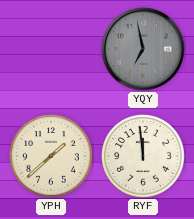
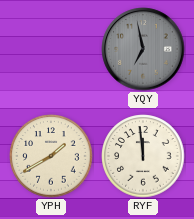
YPH: 1:38 -> 1:40
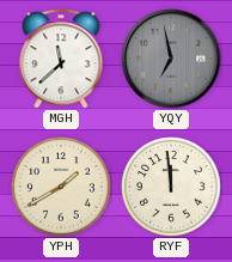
MGH: none -> 11:38
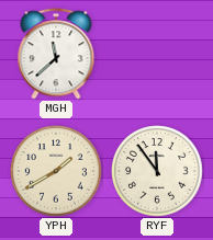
YQY: 6:58 -> none
RYF: 11:59 -> 11:54
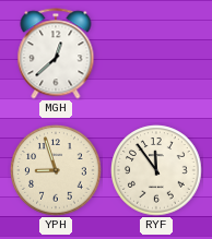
MGH: 11:38 -> 12:38
YPH: 1:40 -> 8:57
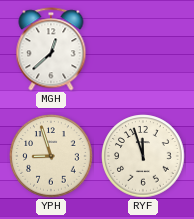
RYF: 11:54 -> 11:57
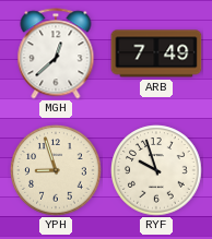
ARB: none -> 7:49
RYF: 11:57 -> 9:57
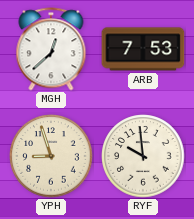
ARB: 7:49 -> 7:53
RYF: 9:57 -> 9:59
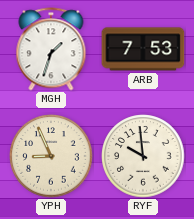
MGH: 12:38 -> 1:33
YPH: 8:57 -> 8:56
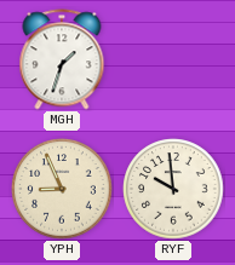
ARB: 7:53 -> none
